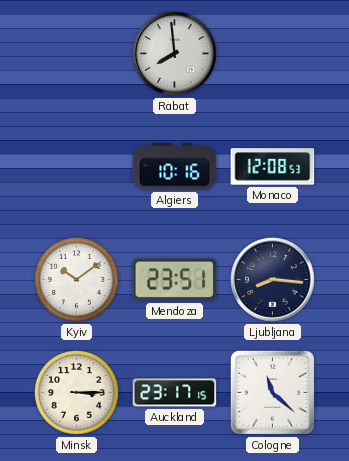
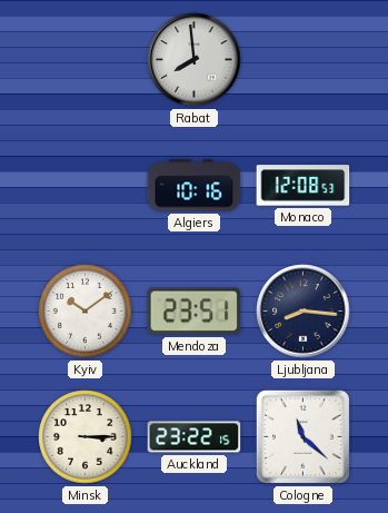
Auckland: 23:17 -> 23:22
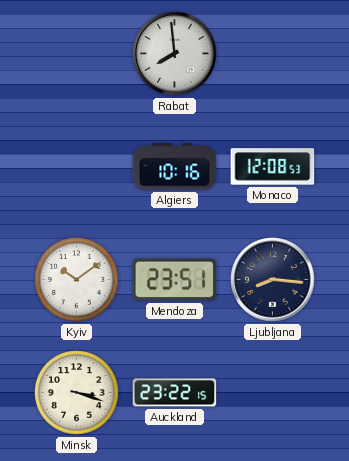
Minsk: 3:15 -> 3:18
Cologne: 11:22 -> none
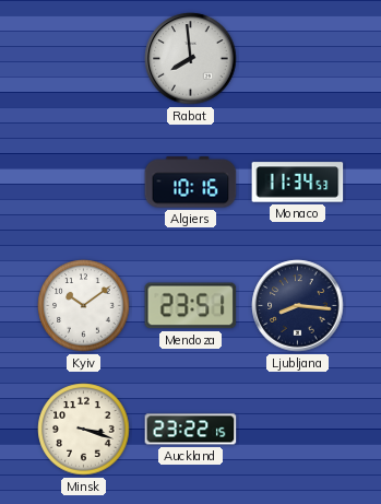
Monaco: 12:08 -> 11:34
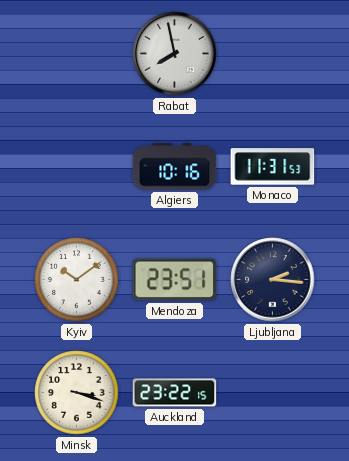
Rabat: 7:59 -> 7:58
Monaco: 11:34 -> 11:31
Ljubljana: 8:16 -> 2:16
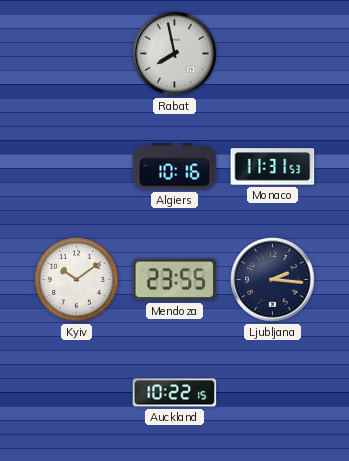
Mendoza: 23:51 -> 23:55
Minsk: 3:18 -> none
Auckland: 23:22 -> 10:22
